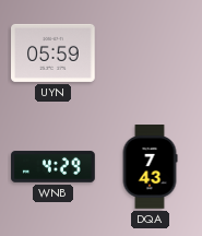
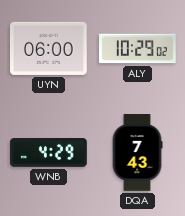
UYN: 05:59 -> 06:00
ALY: none -> 10:29
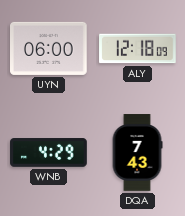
ALY: 10:29 -> 12:18
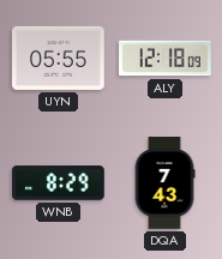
UYN: 06:00 -> 05:55
WNB: 4:29 -> 8:29
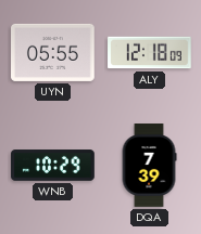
WNB: 8:29 -> 10:29
DQA: 7:43 -> 7:39
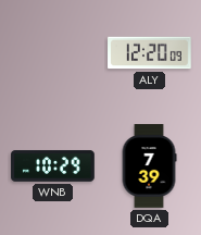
UYN: 05:55 -> none
ALY: 12:18 -> 12:20
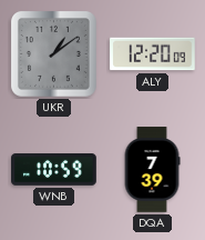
UKR: none -> 1:09
WNB: 10:29 -> 10:59
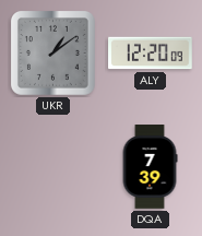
WNB: 10:59 -> none
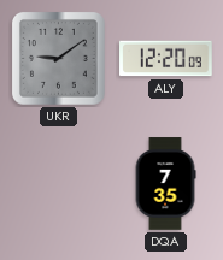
UKR: 1:09 -> 9:09
DQA: 7:39 -> 7:35
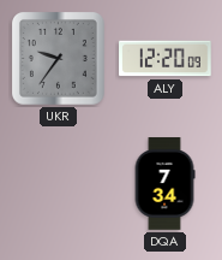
UKR: 9:09 -> 9:36
DQA: 7:35 -> 7:34
